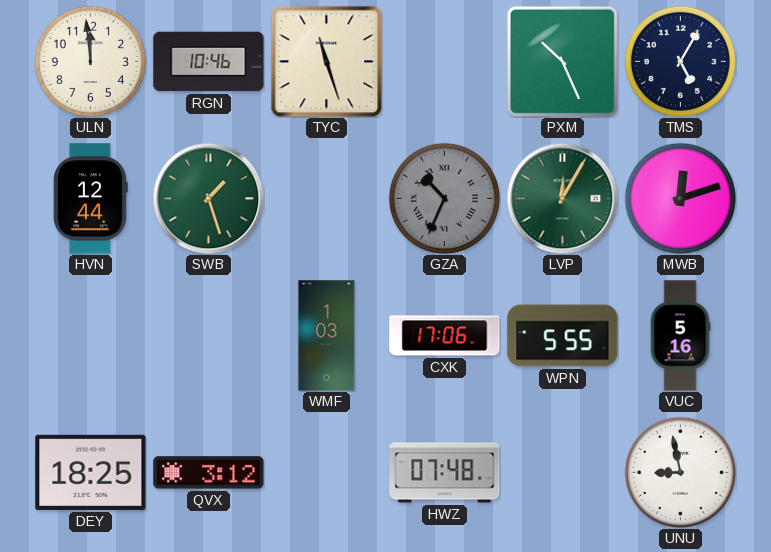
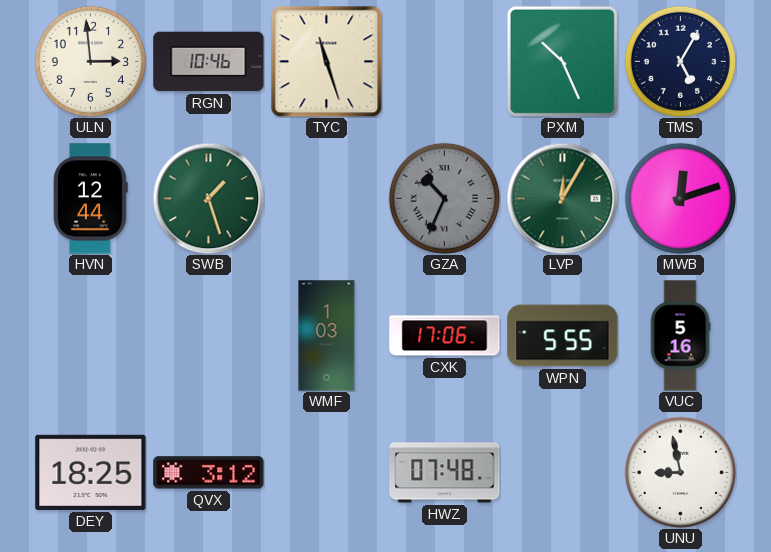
ULN: 11:59 -> 2:59
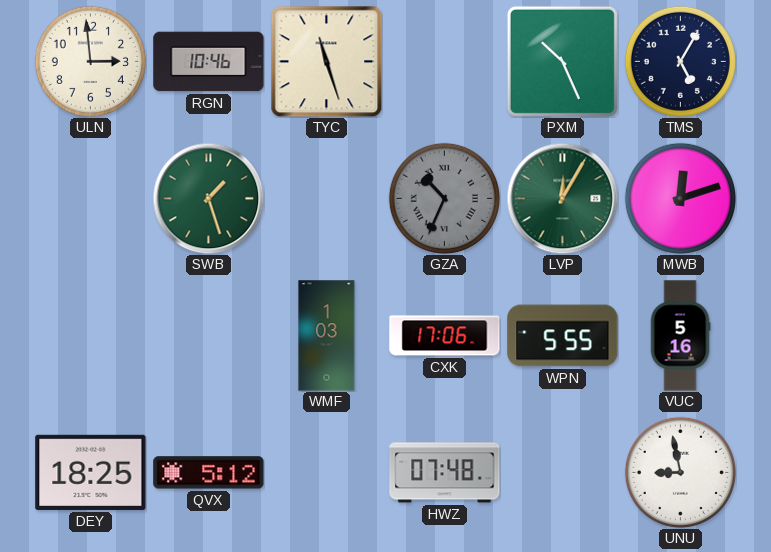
HVN: 12:44 -> none
QVX: 3:12 -> 5:12
